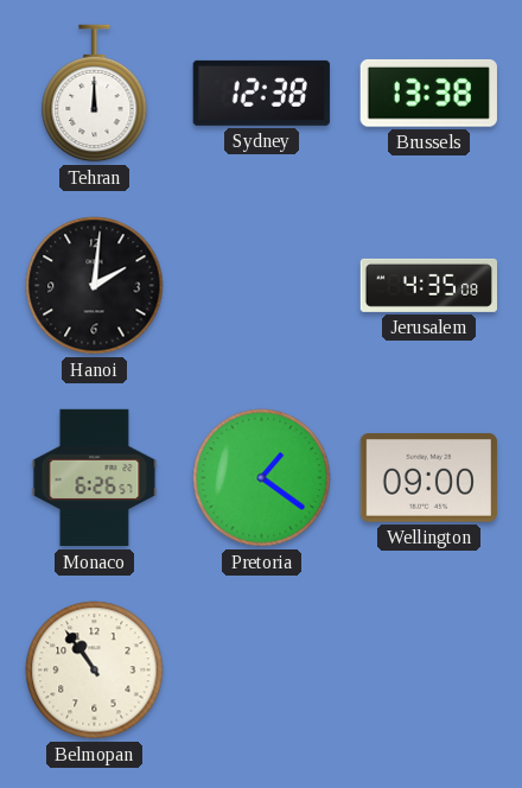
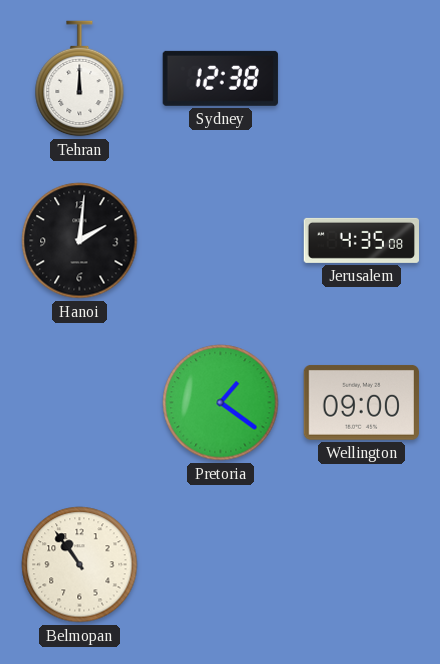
Brussels: 13:38 -> none
Monaco: 6:26 -> none
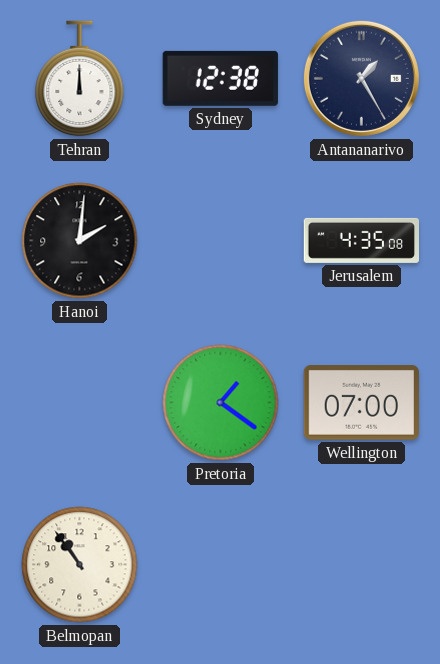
Antananarivo: none -> 1:25
Wellington: 09:00 -> 07:00
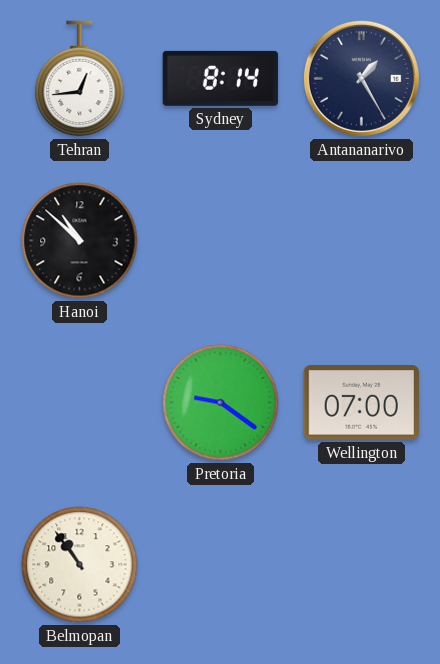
Tehran: 12:00 -> 12:44
Sydney: 12:38 -> 8:14
Hanoi: 2:01 -> 10:52
Jerusalem: 4:35 -> none
Pretoria: 1:21 -> 9:21
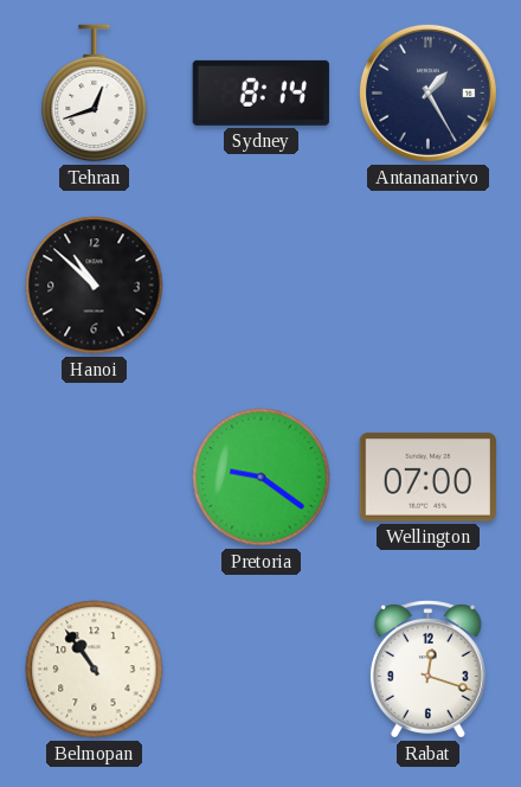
Tehran: 12:44 -> 12:42
Rabat: none -> 12:18
